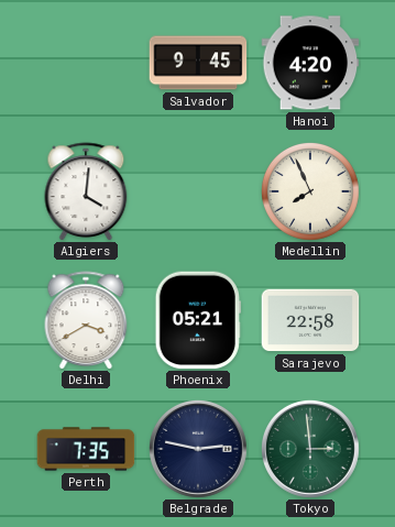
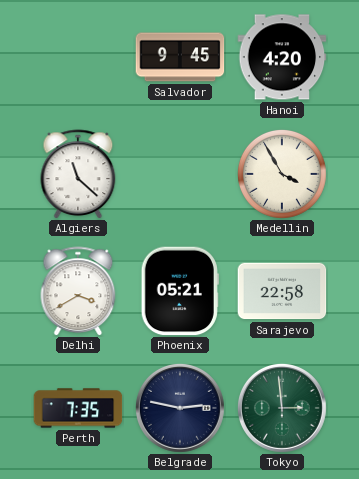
Algiers: 4:01 -> 11:22
Medellin: 7:56 -> 3:55
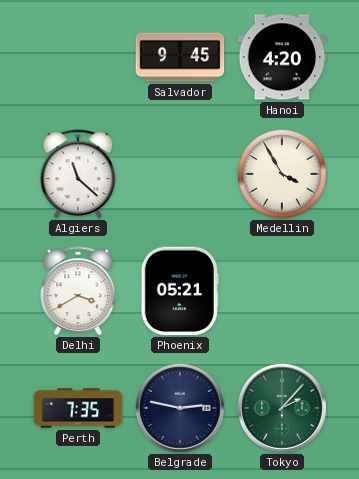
Sarajevo: 22:58 -> none
Tokyo: 2:59 -> 2:07
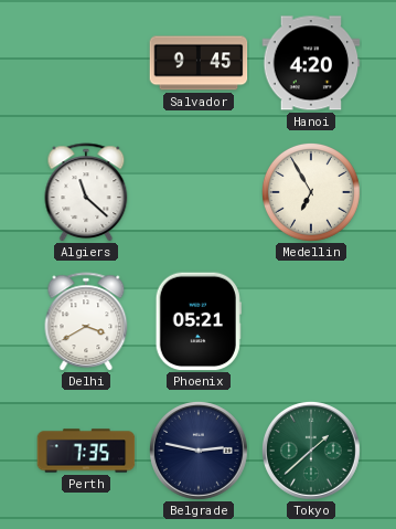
Medellin: 3:55 -> 6:55
Tokyo: 2:07 -> 1:38
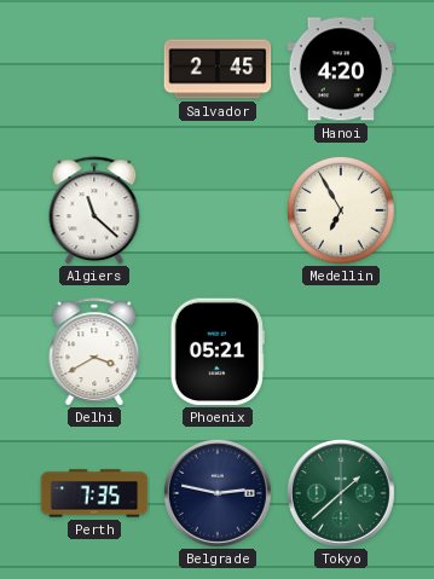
Salvador: 9:45 -> 2:45
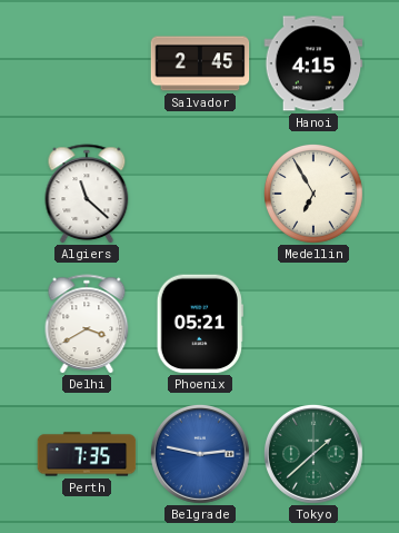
Hanoi: 4:20 -> 4:15
Belgrade dial: navy -> blue
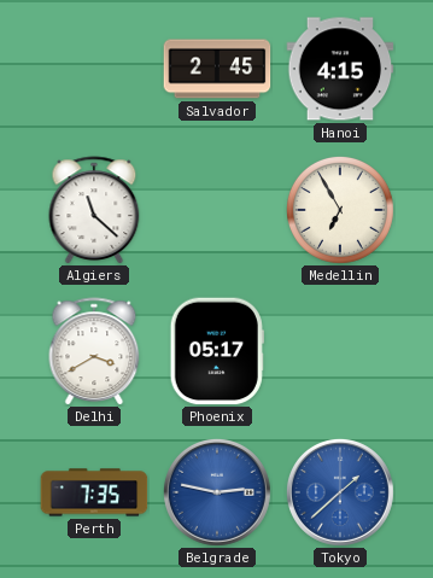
Phoenix: 05:21 -> 05:17
Tokyo dial: green -> blue
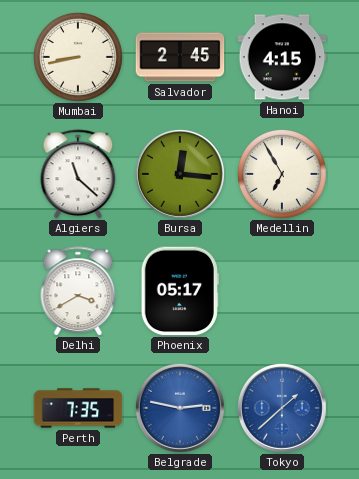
Mumbai: none -> 8:43
Bursa: none -> 12:16
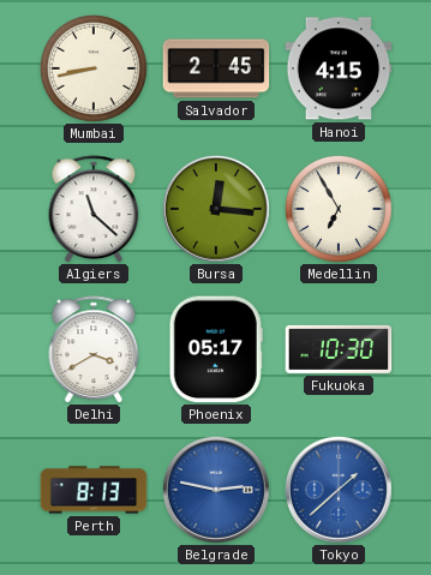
Fukuoka: none -> 10:30
Perth: 7:35 -> 8:13
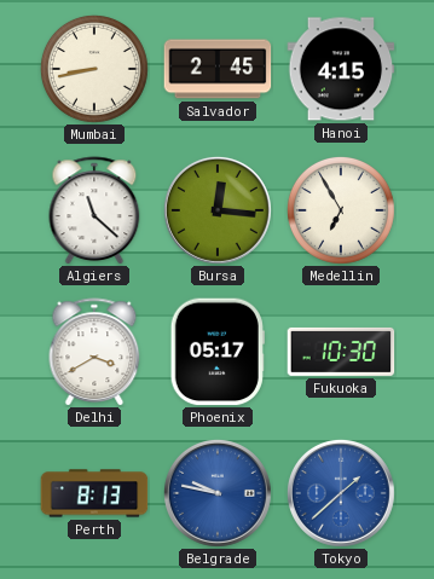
Belgrade: 2:47 -> 9:47
